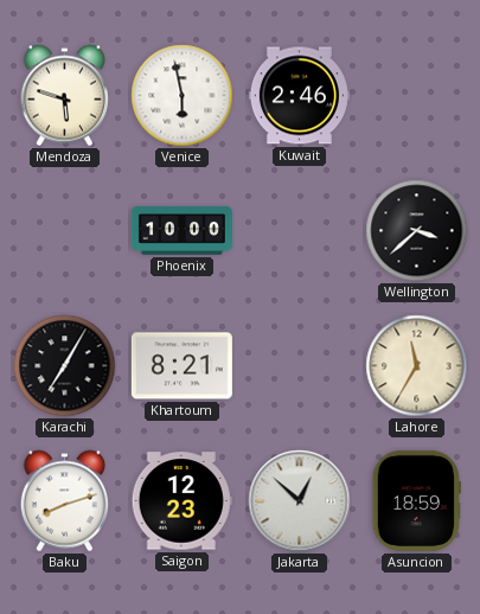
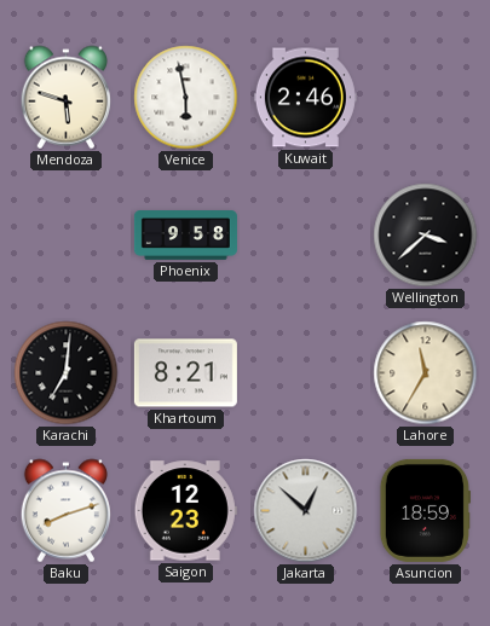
Phoenix: 10:00 -> 9:58
Karachi: 7:05 -> 7:01
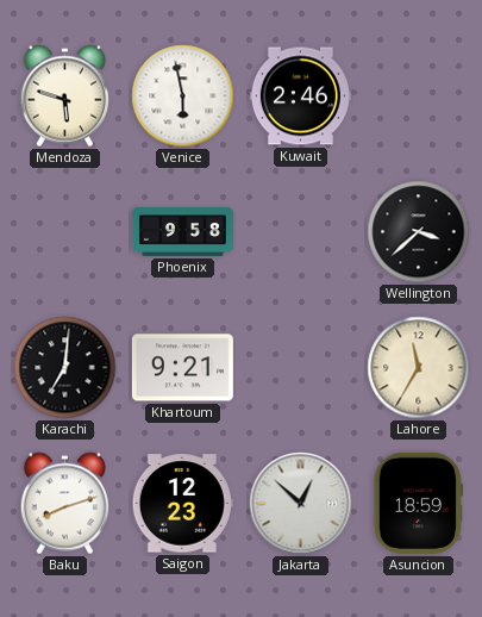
Khartoum: 8:21 -> 9:21
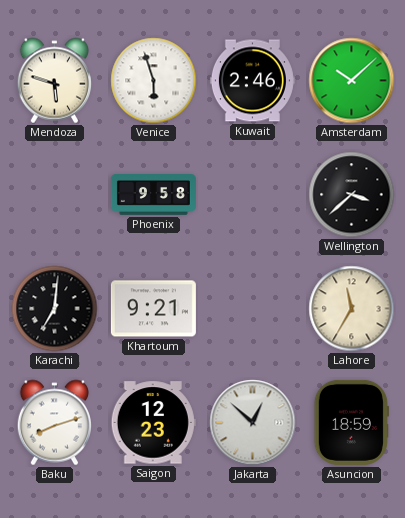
Venice: 5:58 -> 5:57
Amsterdam: none -> 10:08
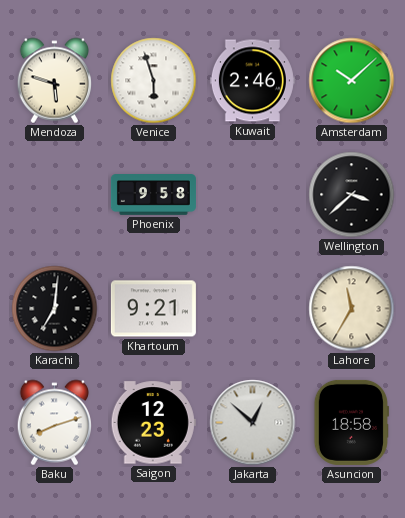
Asuncion: 18:59 -> 18:58
